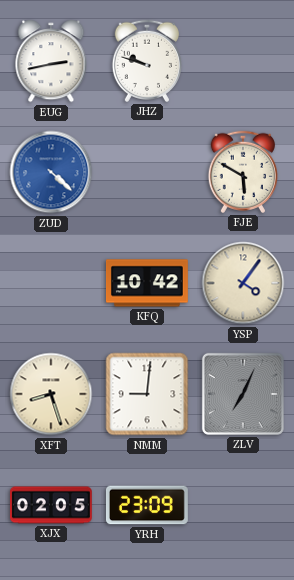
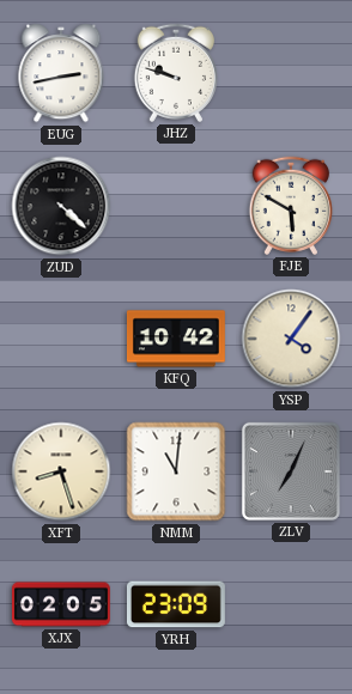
ZUD dial: blue -> black
NMM: 9:01 -> 11:01
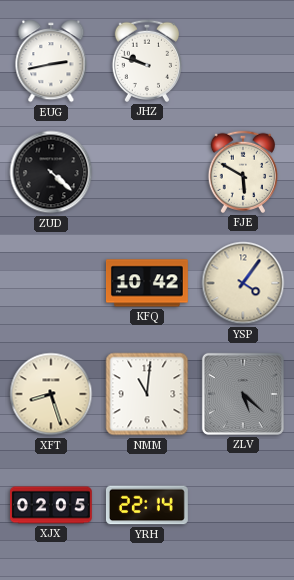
ZLV: 7:04 -> 5:22
YRH: 23:09 -> 22:14
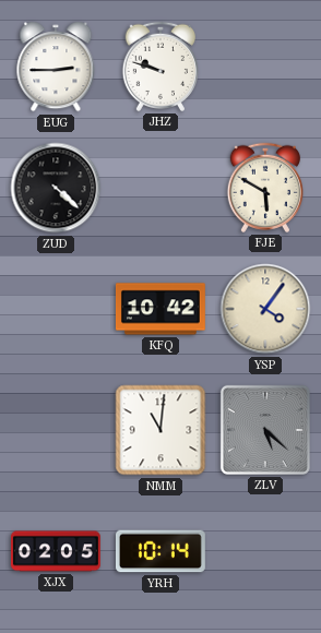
EUG: 2:43 -> 2:45
XFT: 8:27 -> none
YRH: 22:14 -> 10:14
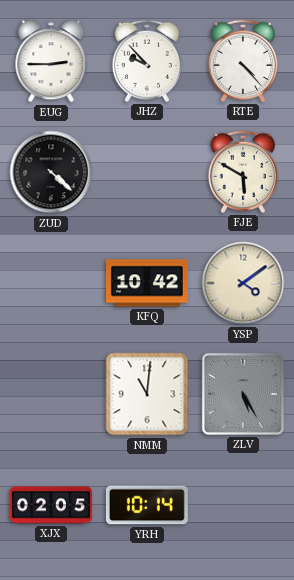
JHZ: 9:48 -> 9:53
RTE: none -> 4:23
YSP: 4:06 -> 4:09
ZLV: 5:22 -> 5:25
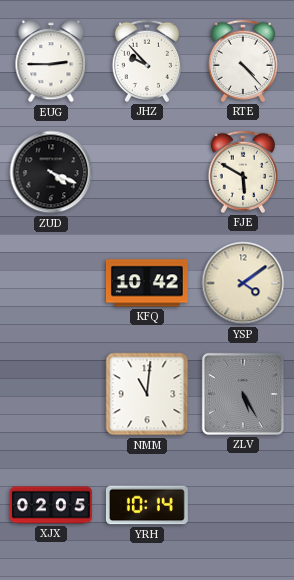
ZUD: 4:22 -> 4:19
